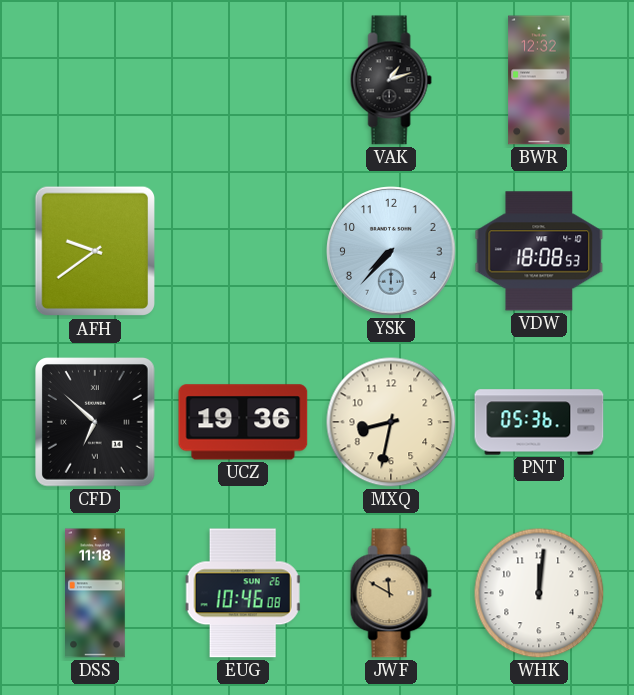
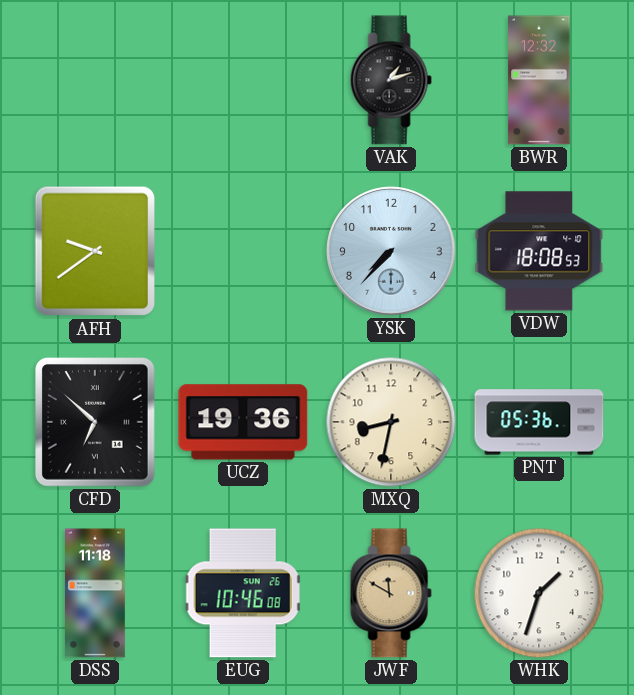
WHK: 12:01 -> 1:33
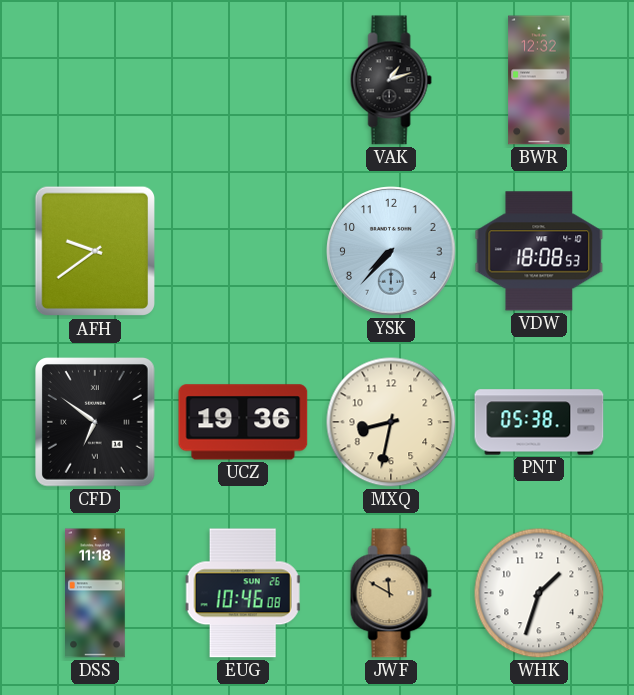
CFD: 6:52 -> 6:51
PNT: 05:36 -> 05:38
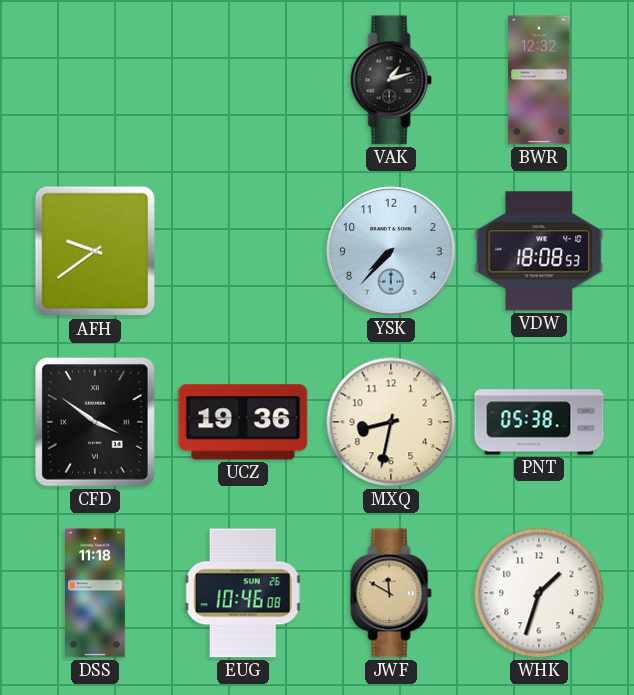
CFD: 6:51 -> 3:51
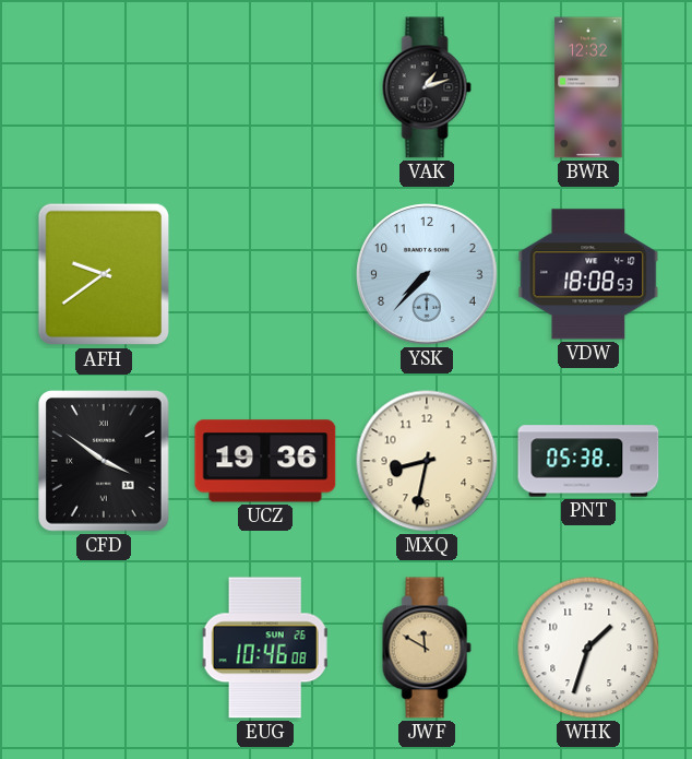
DSS: 11:18 -> none
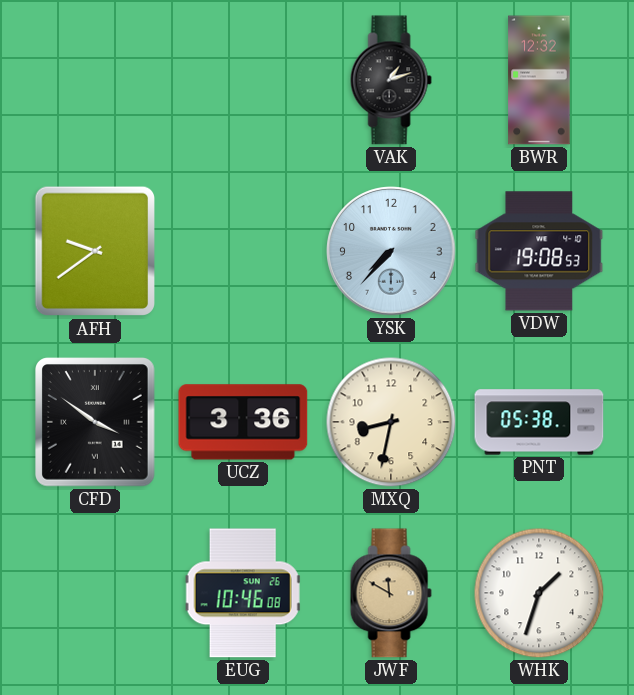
VDW: 18:08 -> 19:08
UCZ: 19:36 -> 3:36
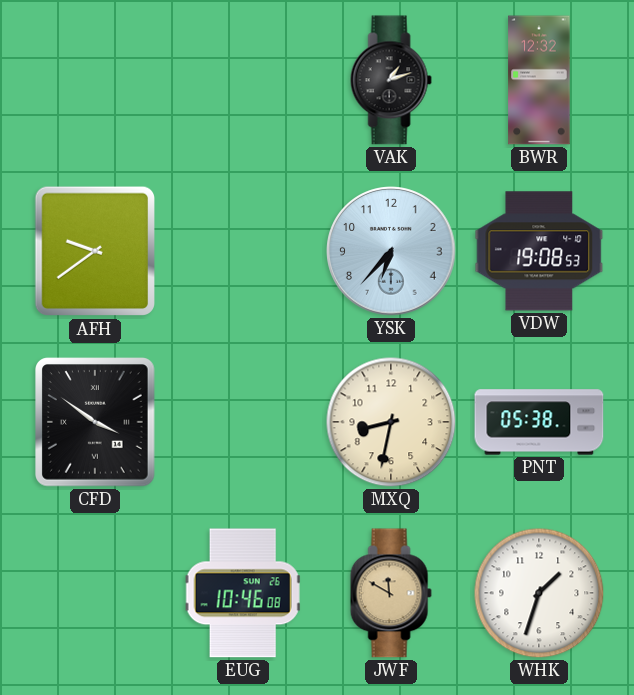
YSK: 7:37 -> 6:37
UCZ: 3:36 -> none
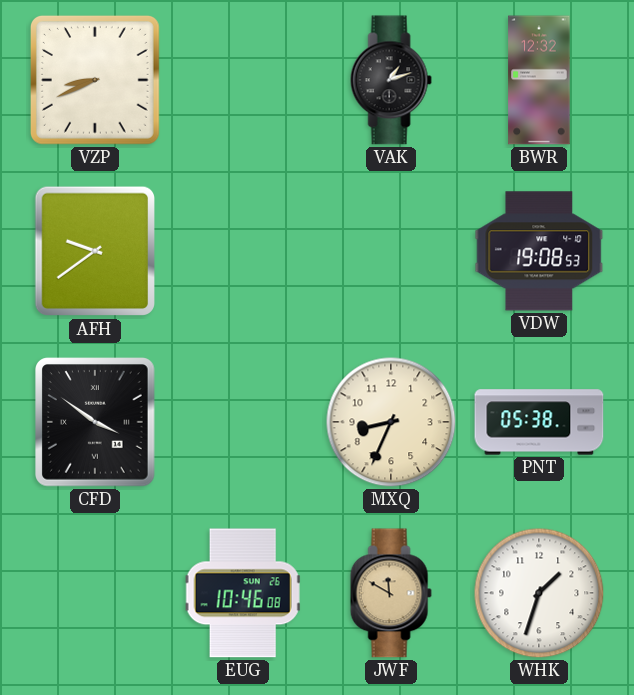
VZP: none -> 8:41
YSK: 6:37 -> none
MXQ: 8:32 -> 8:34
